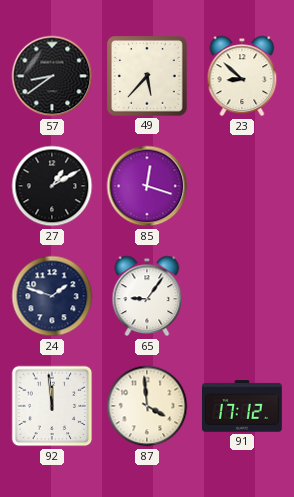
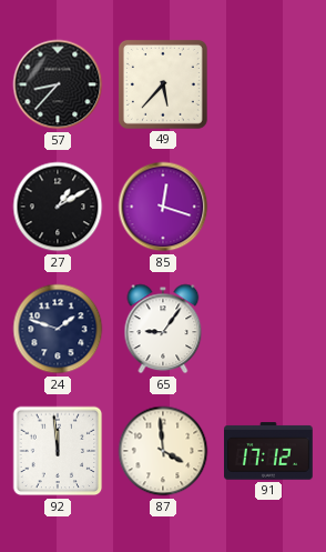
57: 8:39 -> 8:37
23: 8:52 -> none
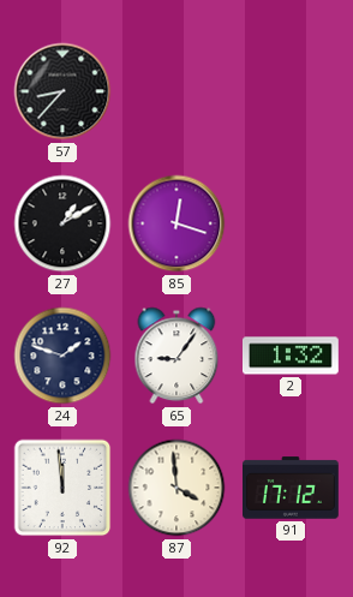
49: 5:37 -> none
2: none -> 1:32
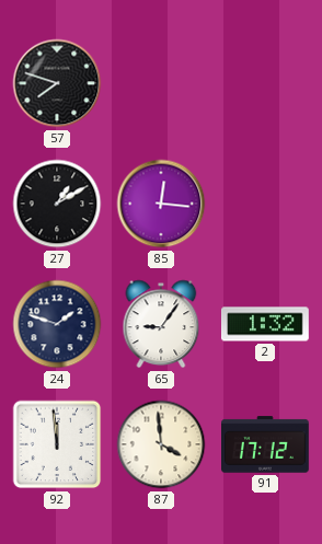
57: 8:37 -> 7:48
85: 12:18 -> 12:16
